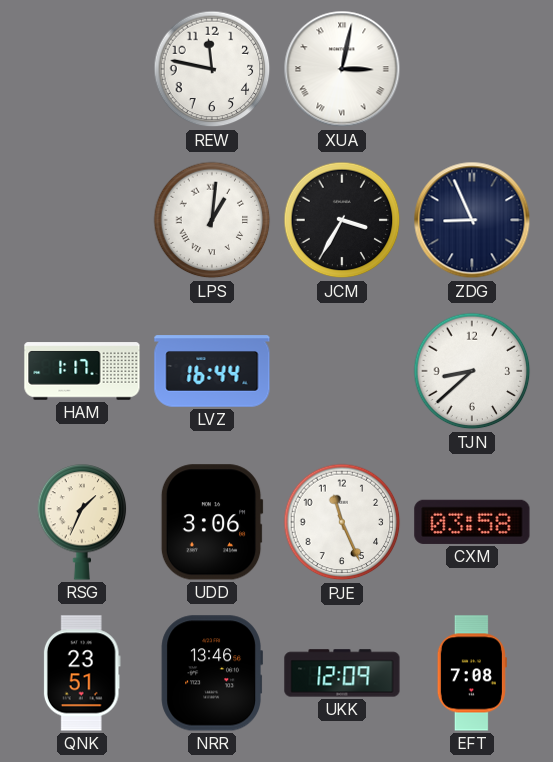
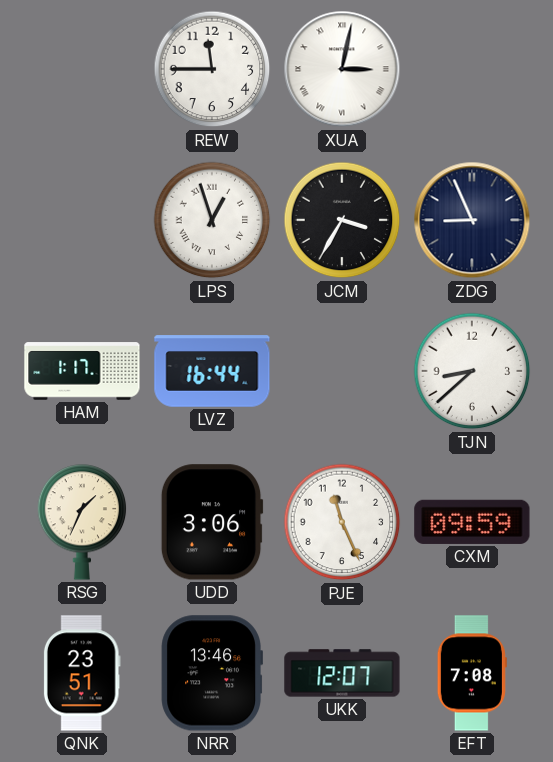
REW: 11:47 -> 11:45
LPS: 1:01 -> 12:57
CXM: 03:58 -> 09:59
UKK: 12:09 -> 12:07
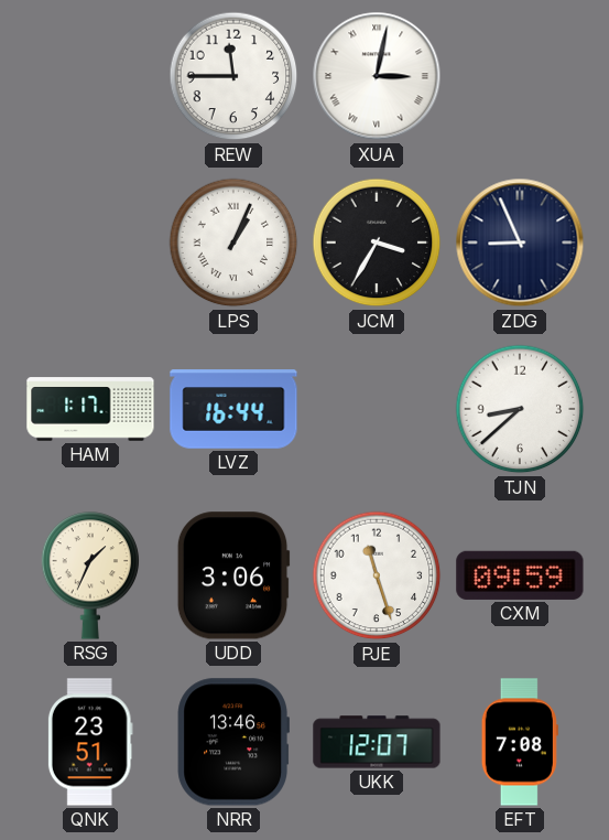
LPS: 12:57 -> 1:04
PJE: 11:26 -> 11:27
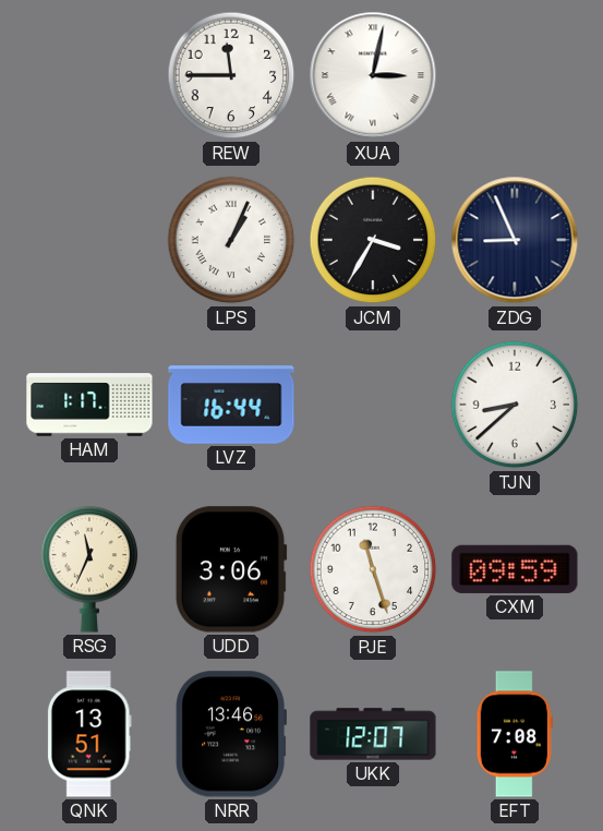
RSG: 1:34 -> 11:34
QNK: 23:51 -> 13:51
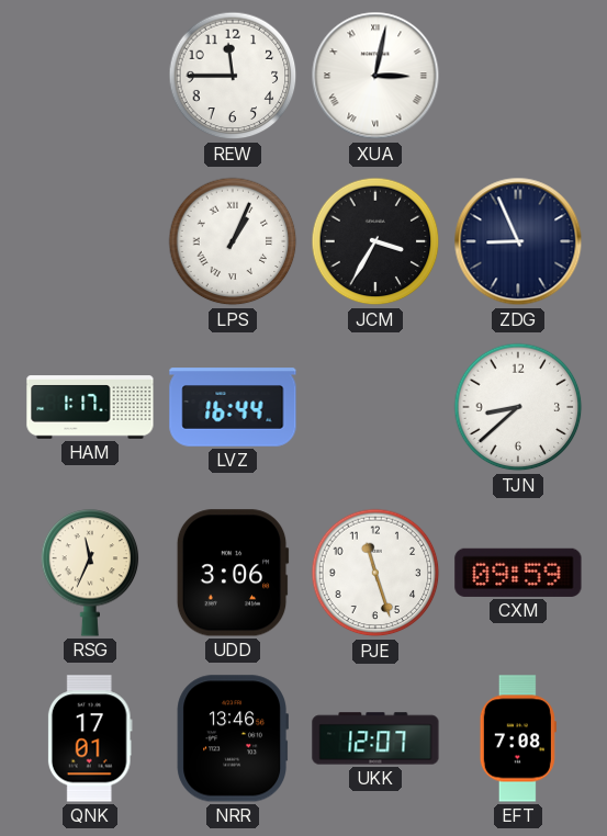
QNK: 13:51 -> 17:01
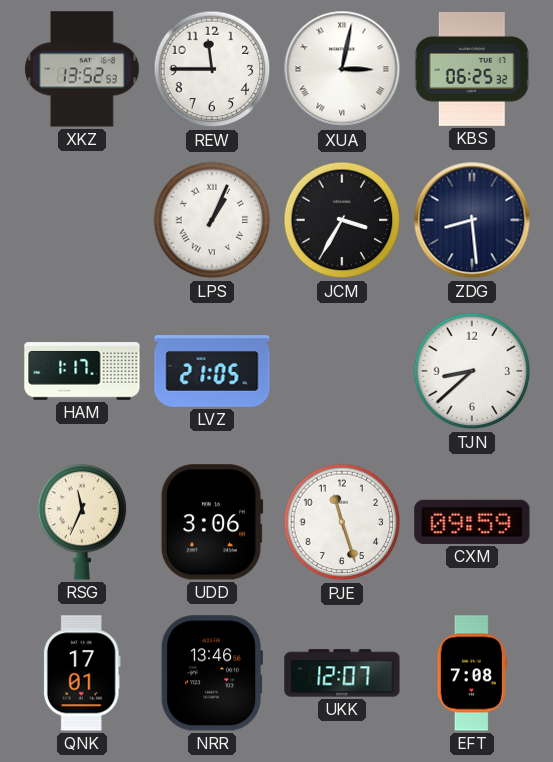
XKZ: none -> 13:52
KBS: none -> 06:25
ZDG: 8:56 -> 8:29
LVZ: 16:44 -> 21:05
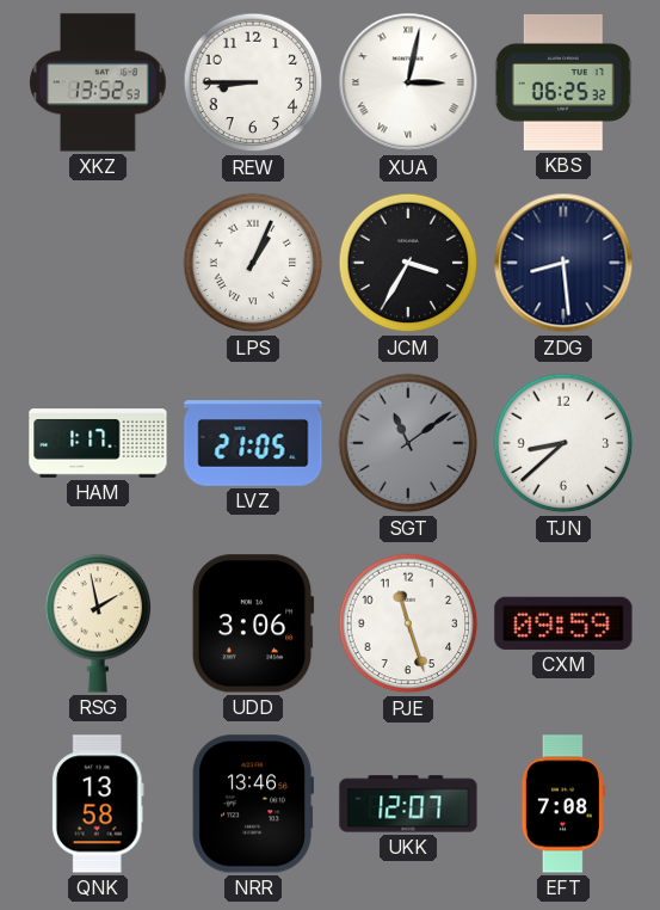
REW: 11:45 -> 8:45
SGT: none -> 11:09
RSG: 11:34 -> 1:58
QNK: 17:01 -> 13:58
